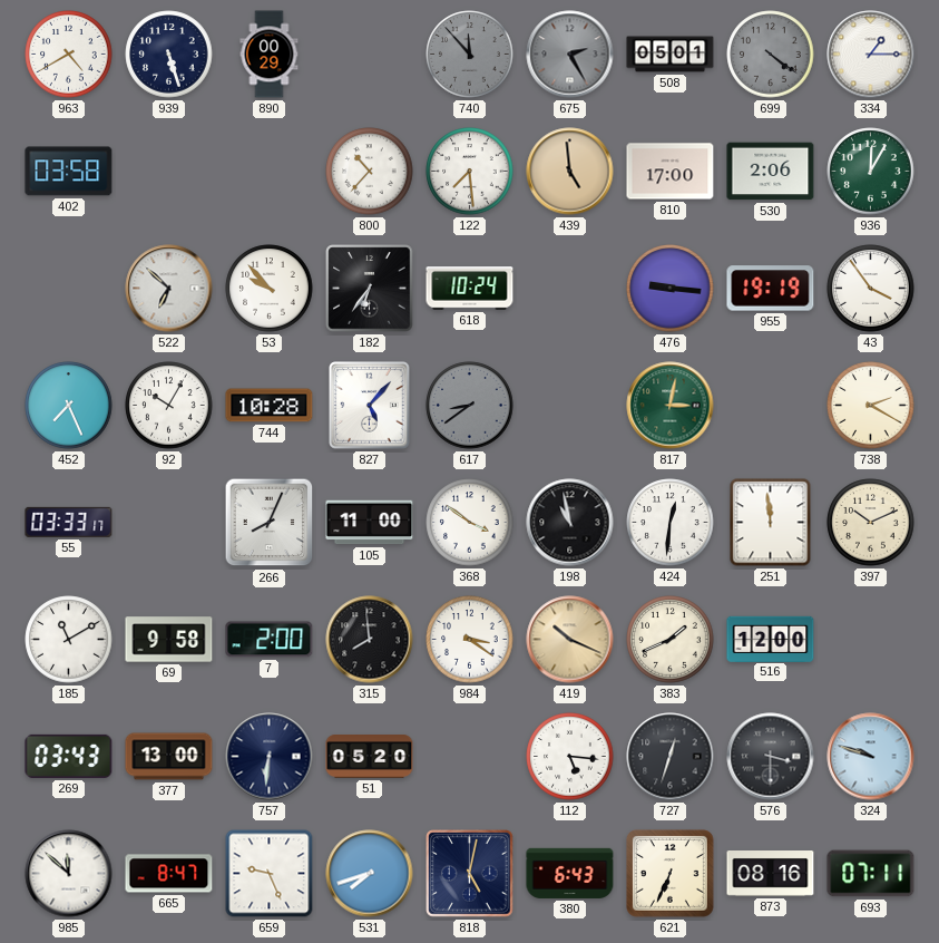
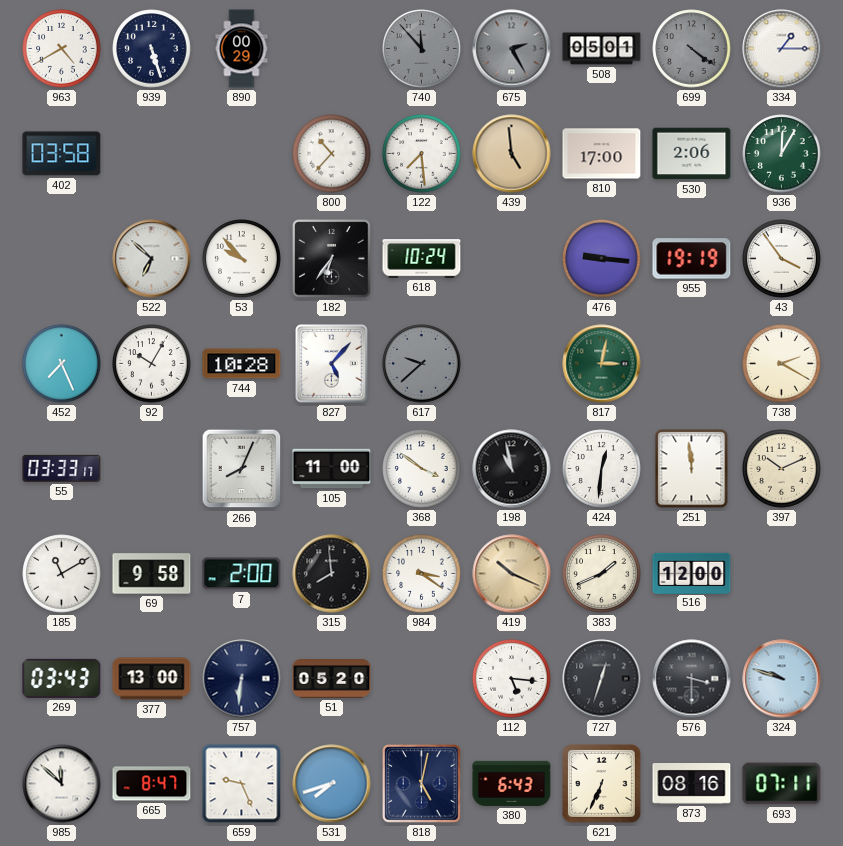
617: 8:39 -> 9:38
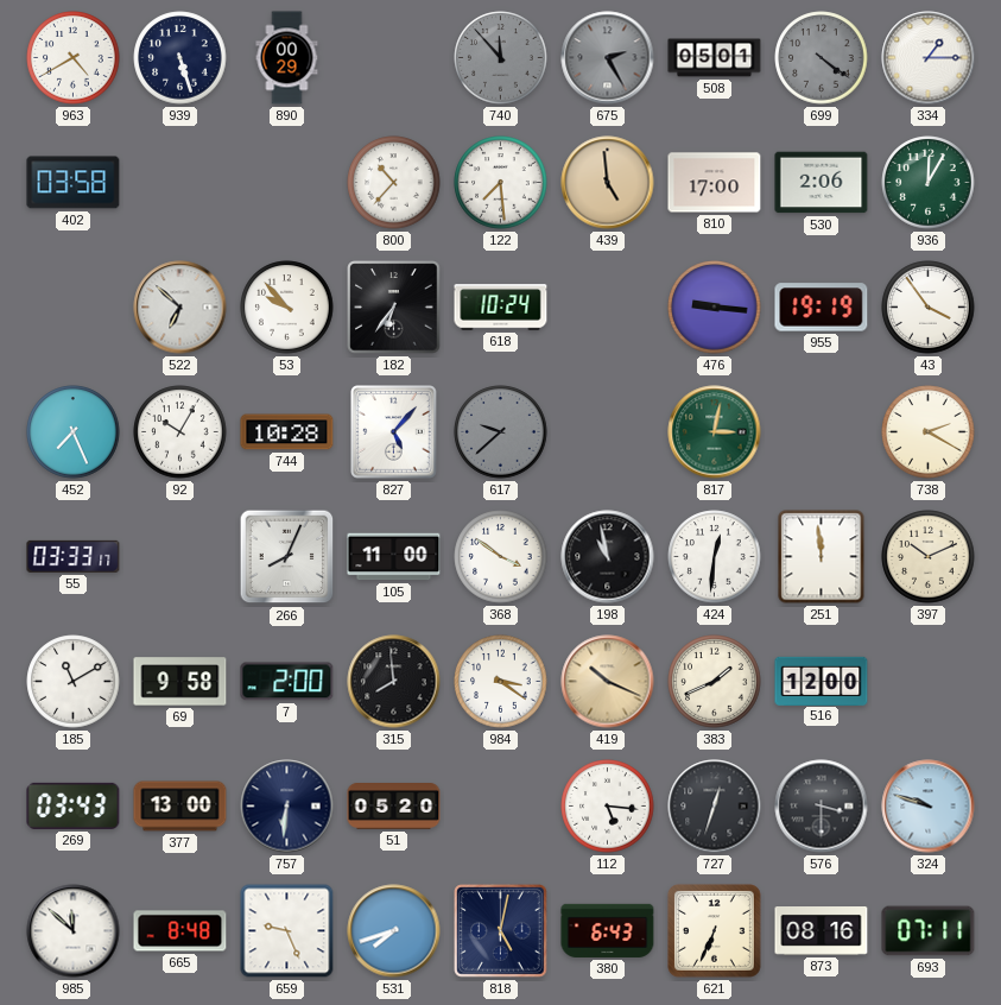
665: 8:47 -> 8:48
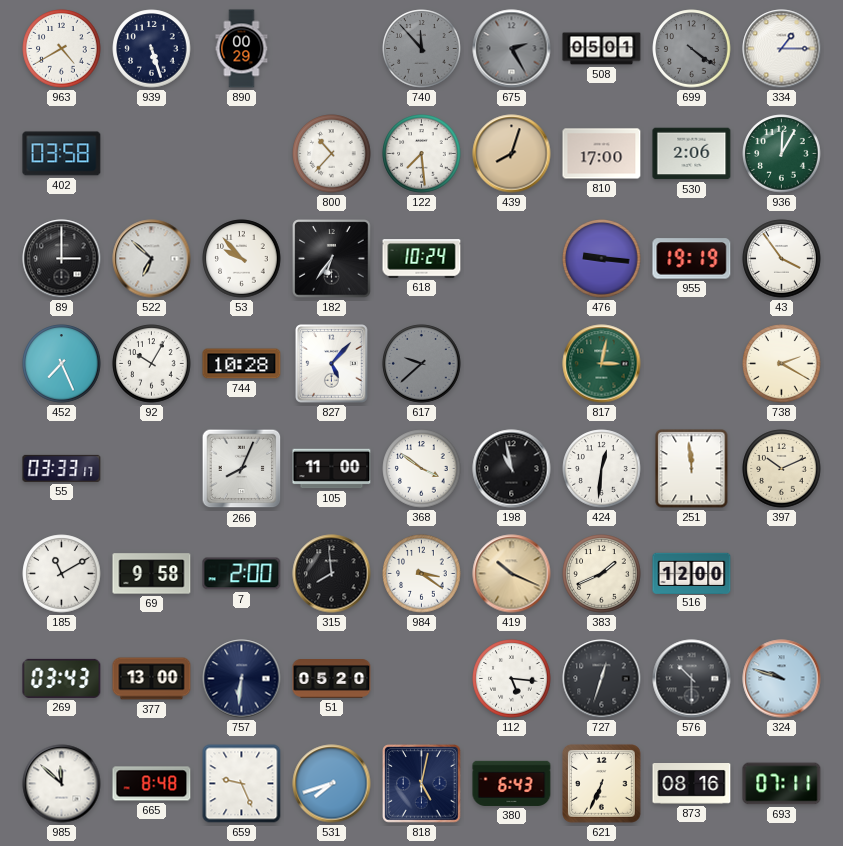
439: 4:59 -> 8:03
89: none -> 3:00
576: 3:30 -> 10:30
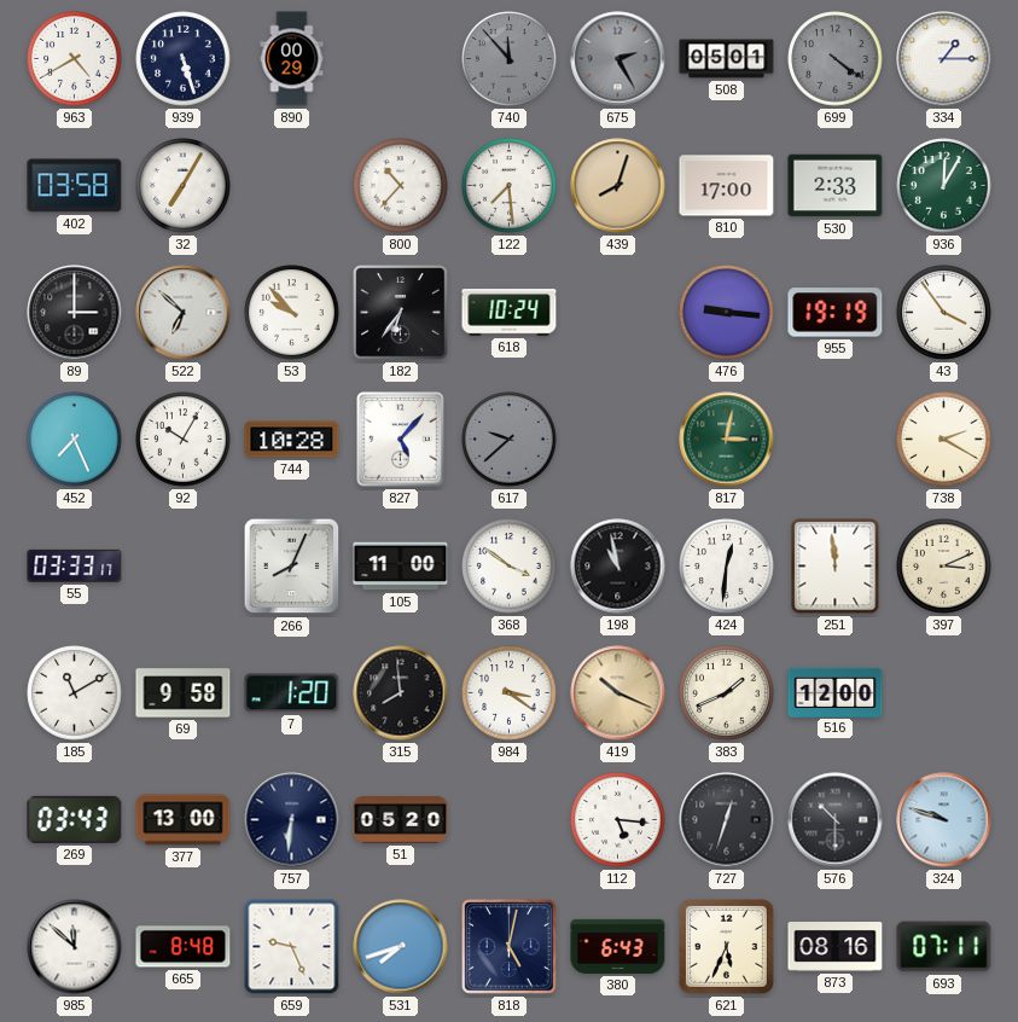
32: none -> 7:05
530: 2:06 -> 2:33
397: 10:11 -> 3:11
7: 2:00 -> 1:20
621: 6:34 -> 5:34
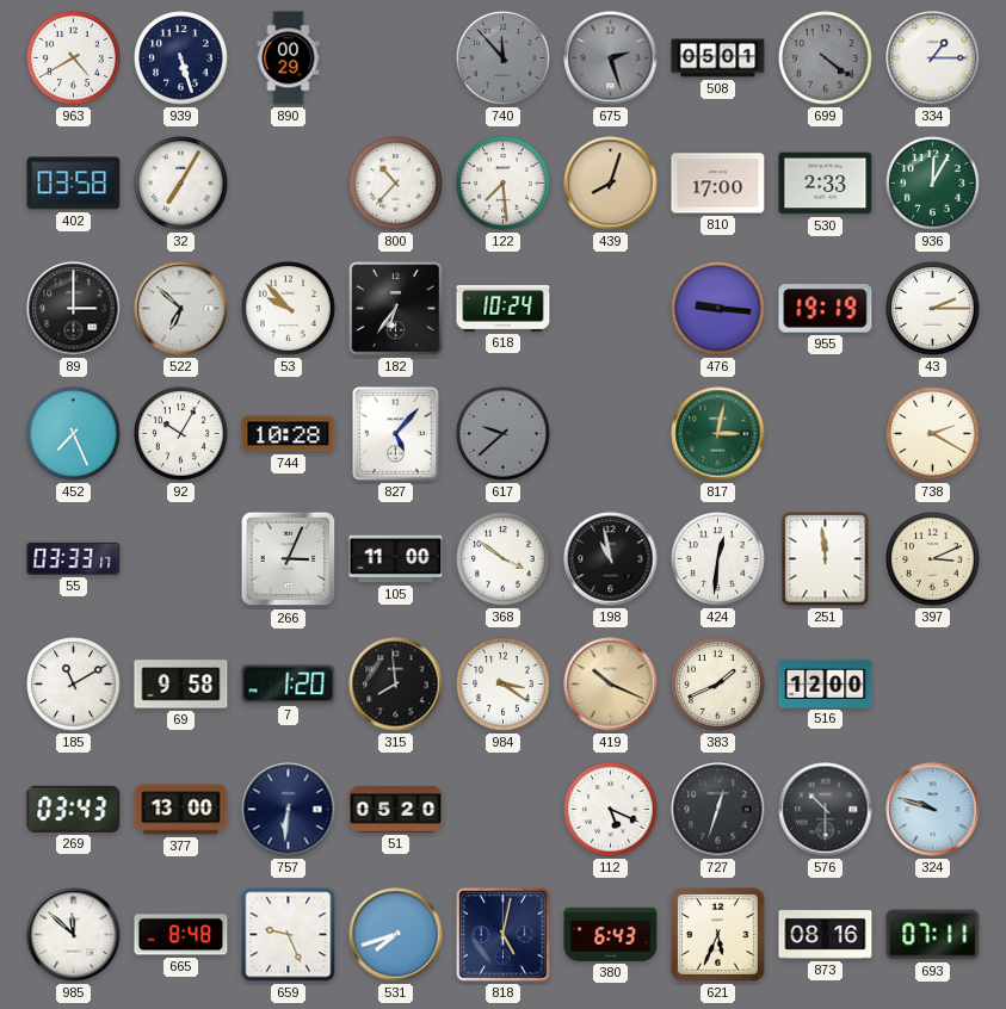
675: 2:25 -> 2:27
43: 3:54 -> 2:15
266: 8:04 -> 3:04
112: 5:16 -> 5:19
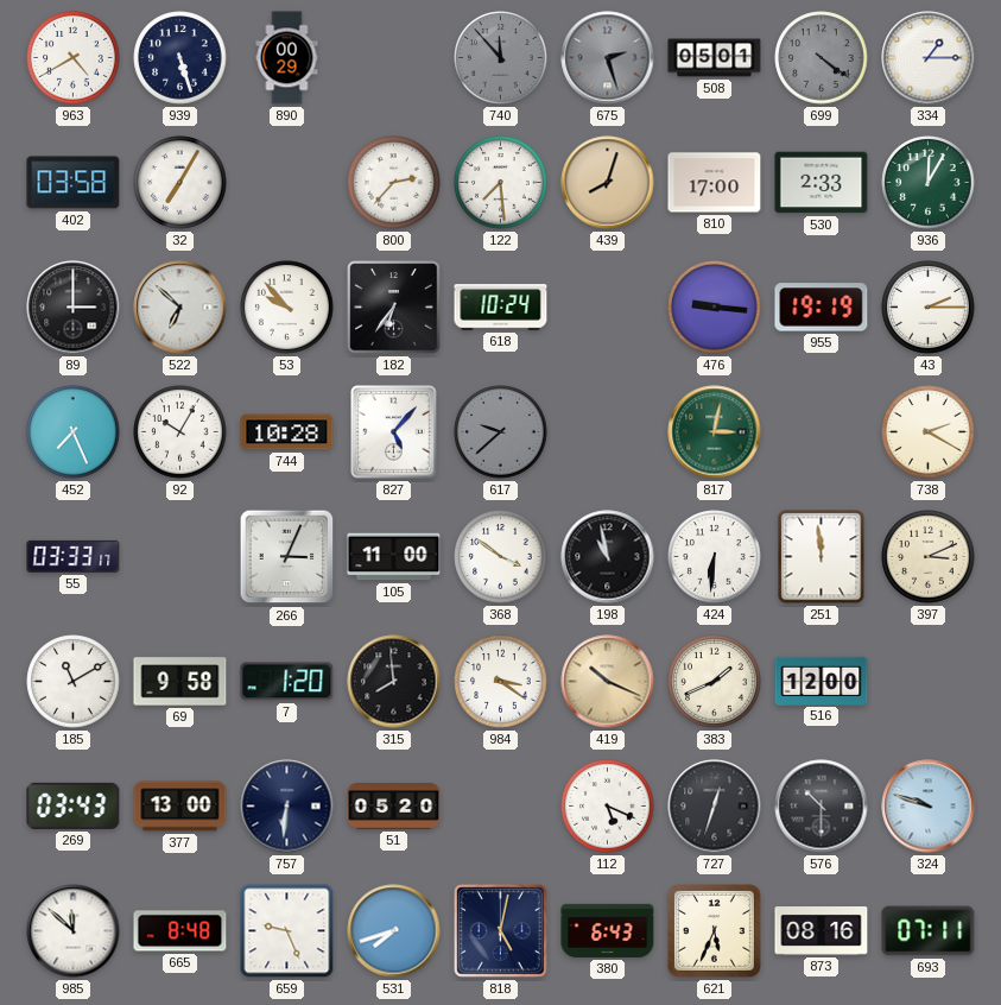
800: 10:37 -> 2:37
424: 12:31 -> 6:31
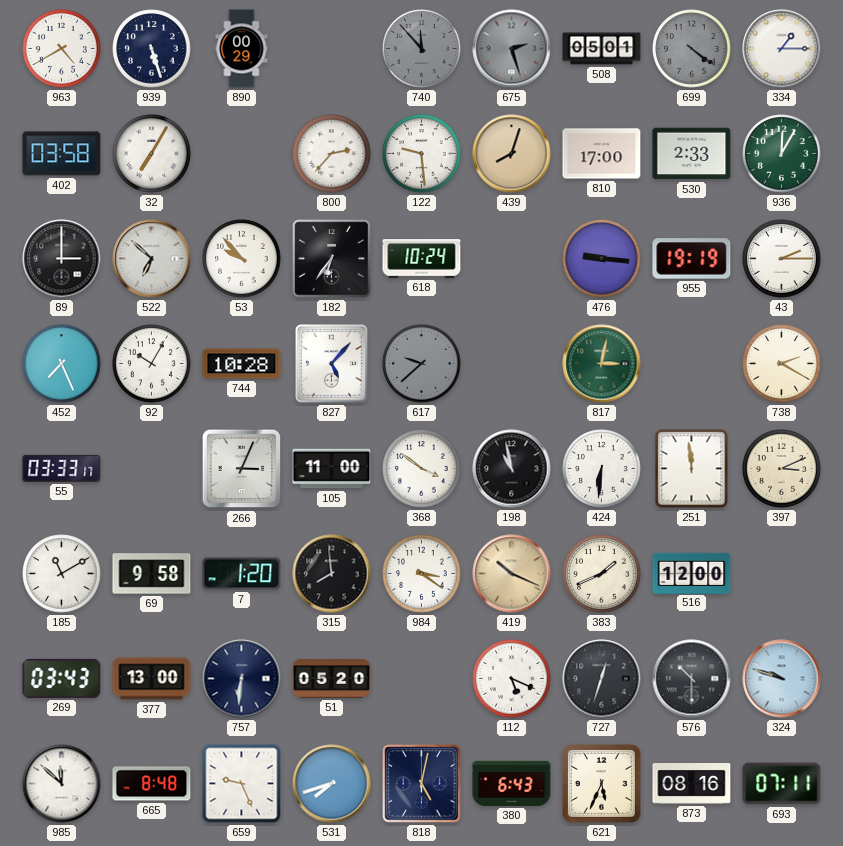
122: 7:29 -> 9:29
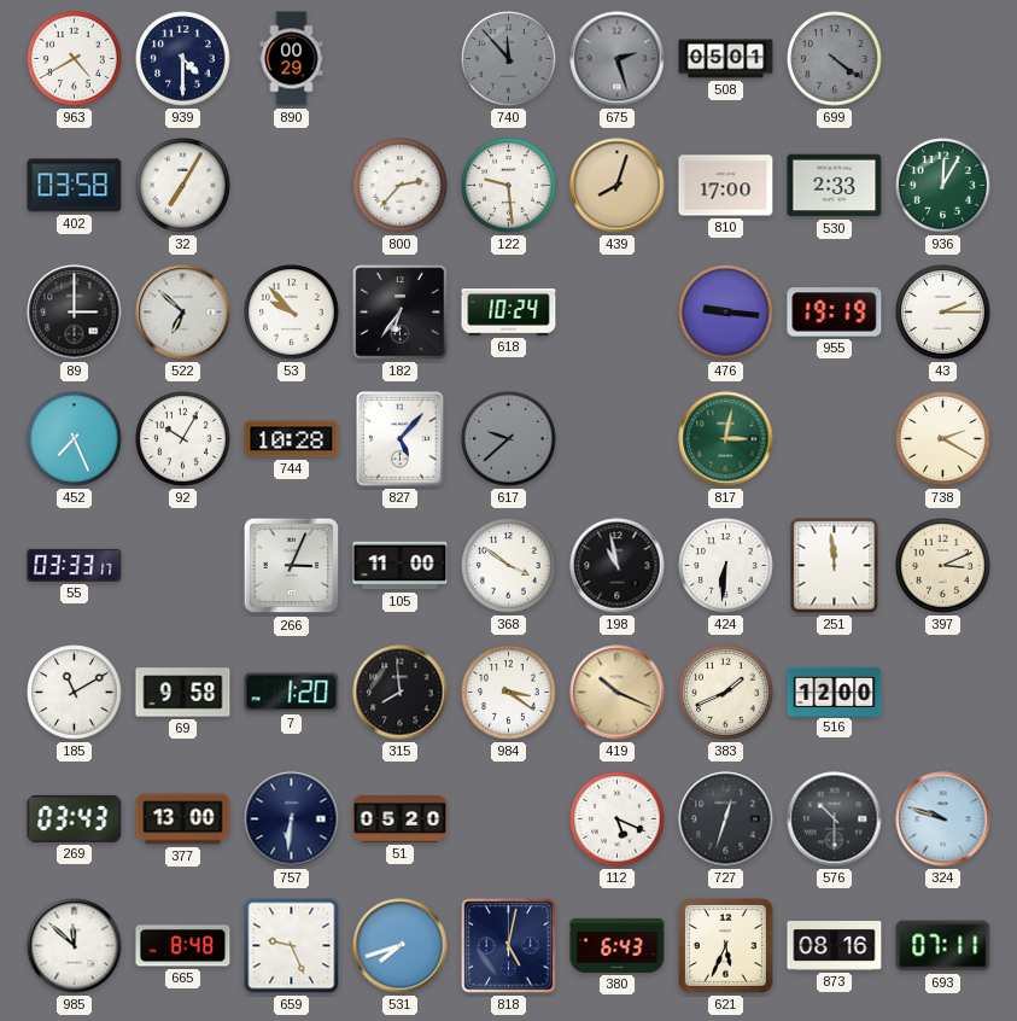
939: 5:27 -> 4:30
334: 1:15 -> none
